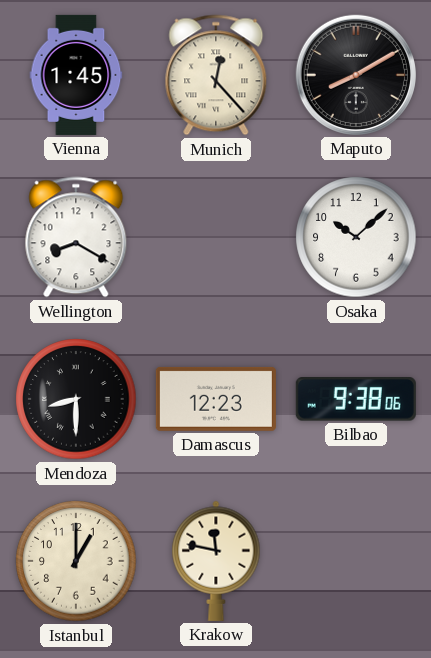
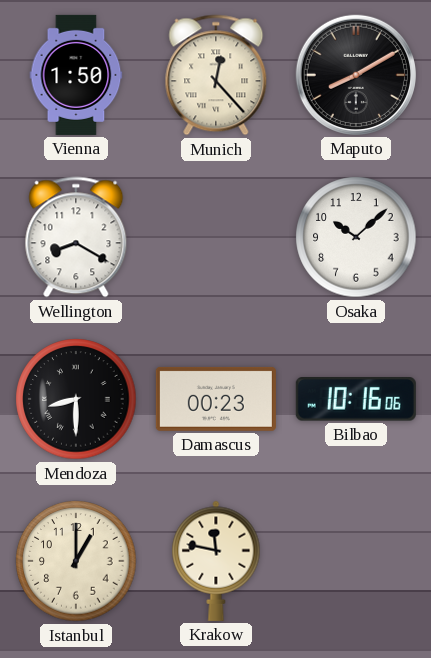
Vienna: 1:45 -> 1:50
Damascus: 12:23 -> 00:23
Bilbao: 9:38 -> 10:16
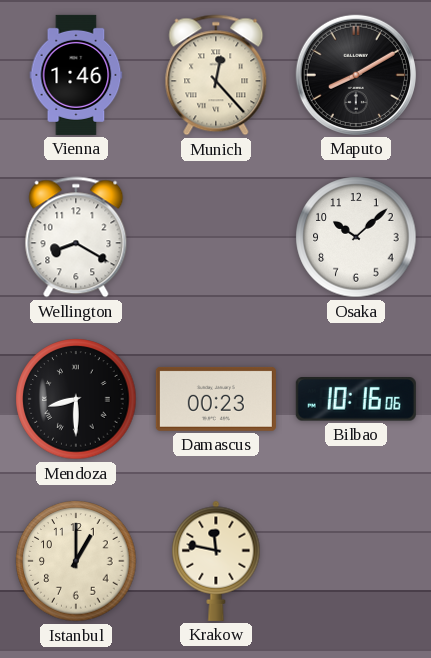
Vienna: 1:50 -> 1:46
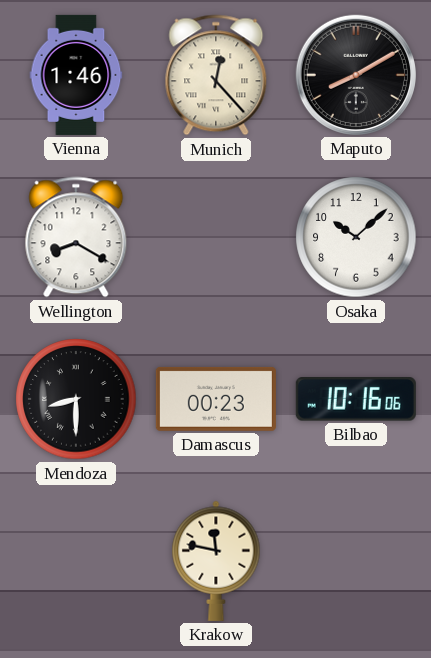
Istanbul: 1:00 -> none
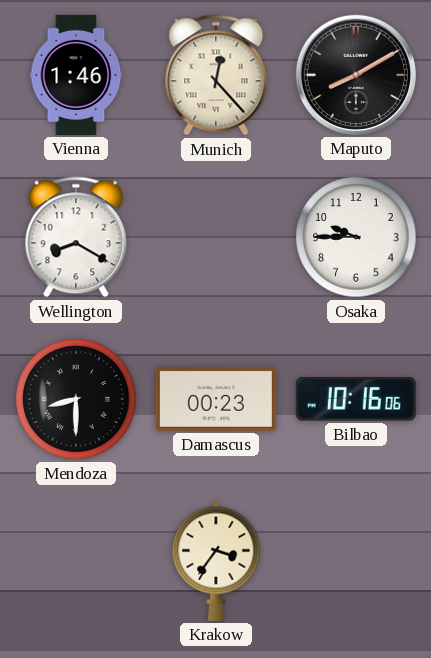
Osaka: 10:08 -> 9:45
Krakow: 11:47 -> 3:36
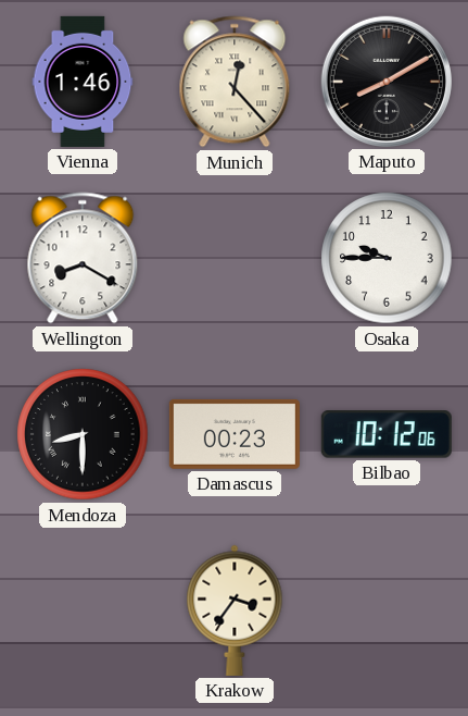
Bilbao: 10:16 -> 10:12
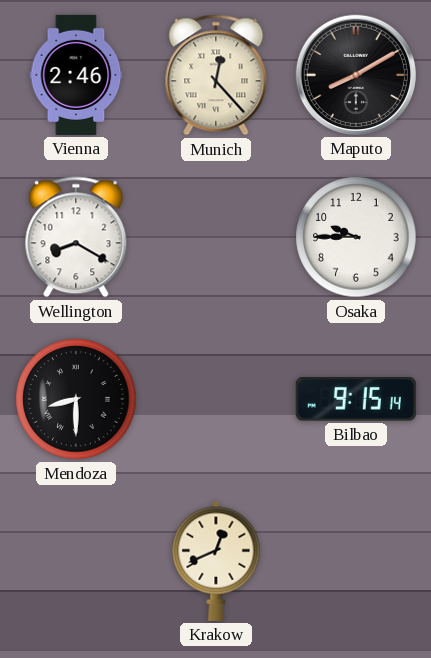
Vienna: 1:46 -> 2:46
Damascus: 00:23 -> none
Bilbao: 10:12 -> 9:15
Krakow: 3:36 -> 12:41
